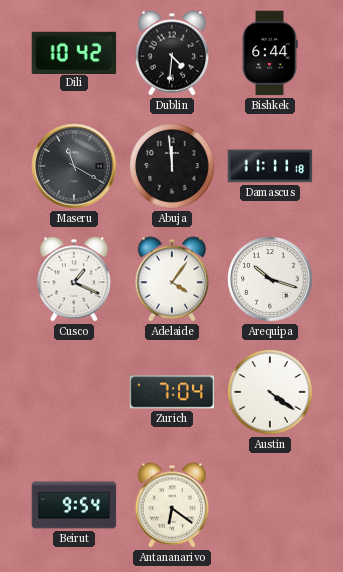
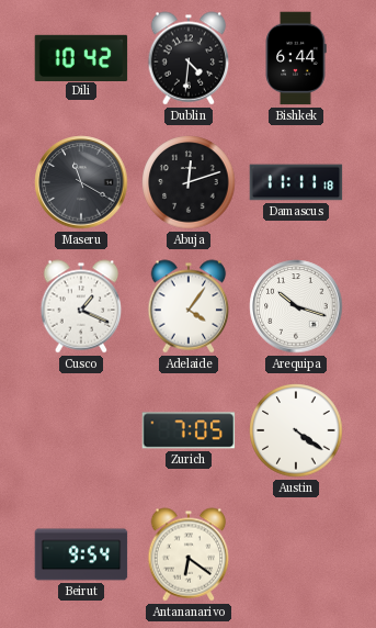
Abuja: 11:59 -> 12:12
Zurich: 7:04 -> 7:05
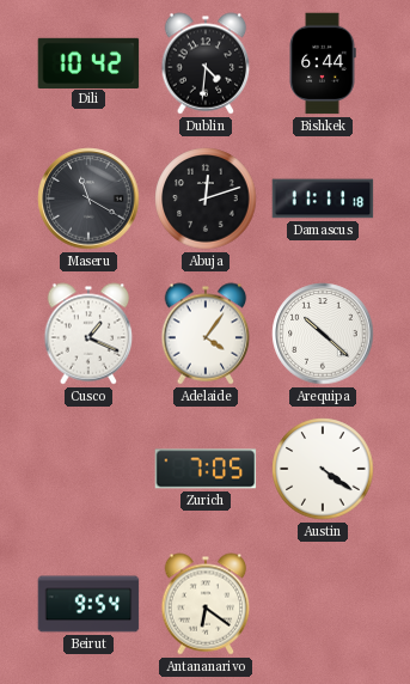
Arequipa: 10:18 -> 10:22
